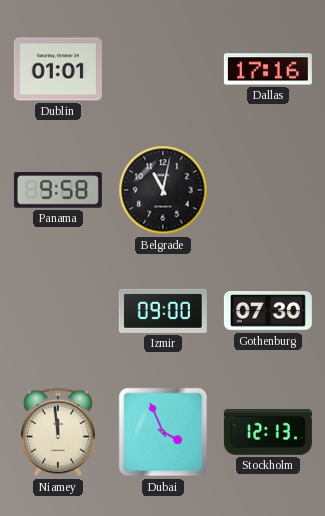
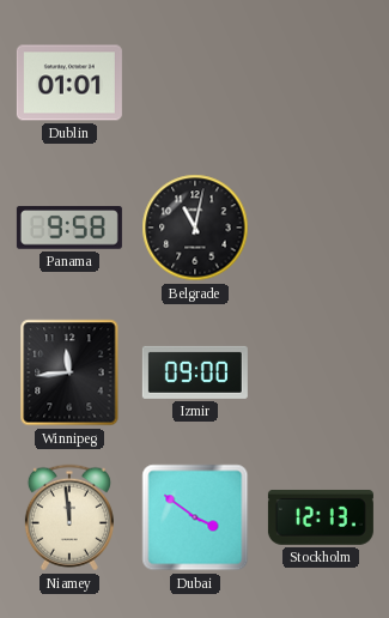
Dallas: 17:16 -> none
Winnipeg: none -> 11:44
Gothenburg: 07:30 -> none
Dubai: 3:56 -> 3:51
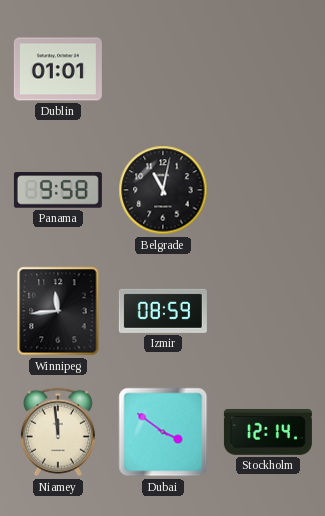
Izmir: 09:00 -> 08:59
Stockholm: 12:13 -> 12:14
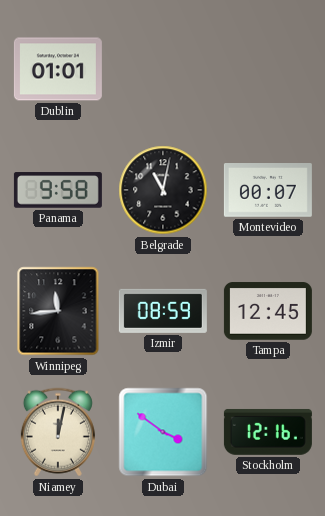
Montevideo: none -> 00:07
Tampa: none -> 12:45
Niamey: 11:59 -> 12:02
Stockholm: 12:14 -> 12:16
